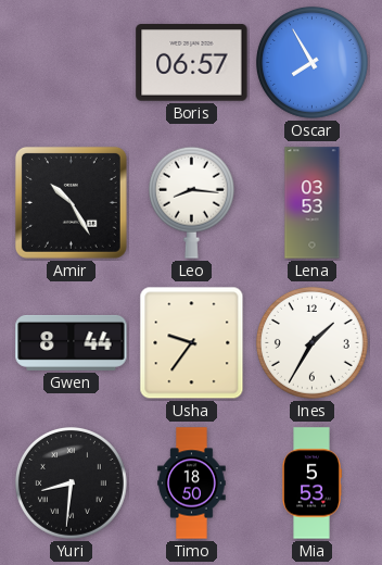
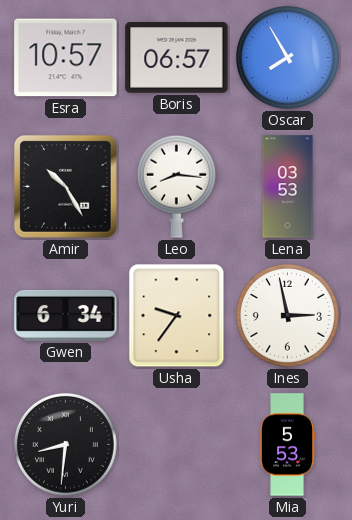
Esra: none -> 10:57
Gwen: 8:44 -> 6:34
Ines: 1:35 -> 2:58
Timo: 18:50 -> none
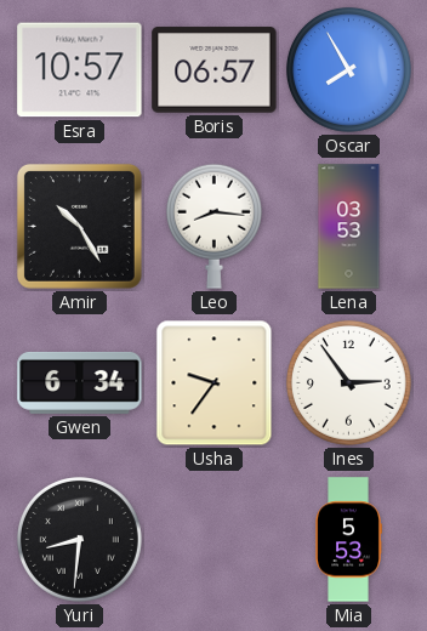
Ines: 2:58 -> 2:54
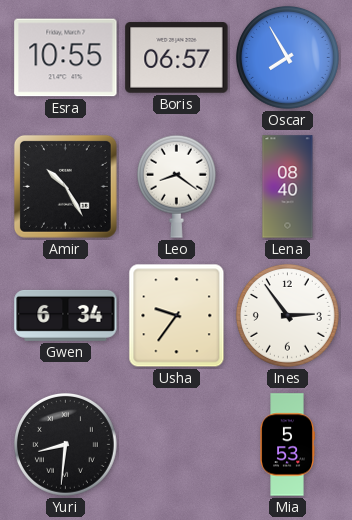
Esra: 10:57 -> 10:55
Leo: 8:16 -> 8:21
Lena: 03:53 -> 08:40
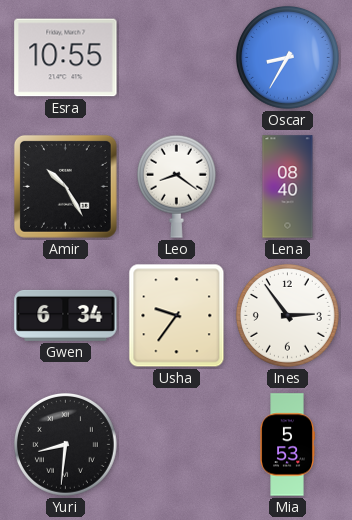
Boris: 06:57 -> none
Oscar: 7:55 -> 8:35
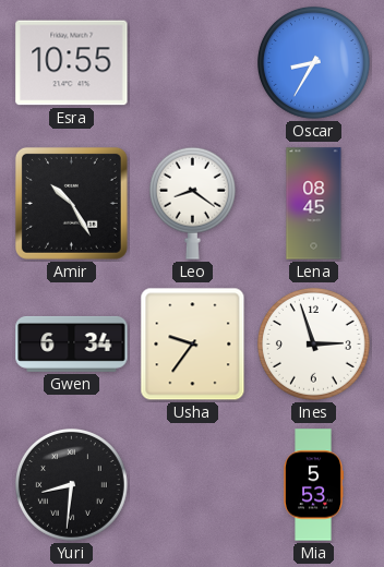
Lena: 08:40 -> 08:45
Ines: 2:54 -> 2:57
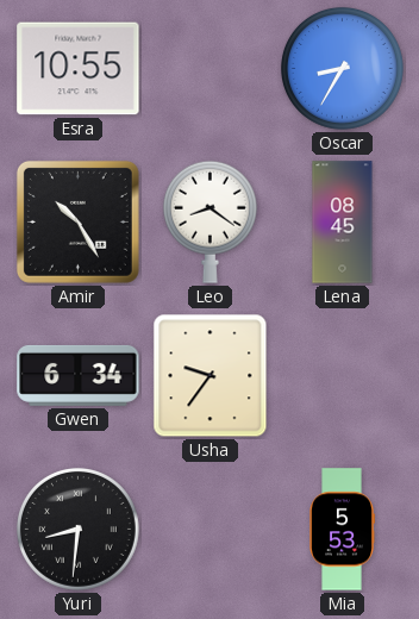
Ines: 2:57 -> none
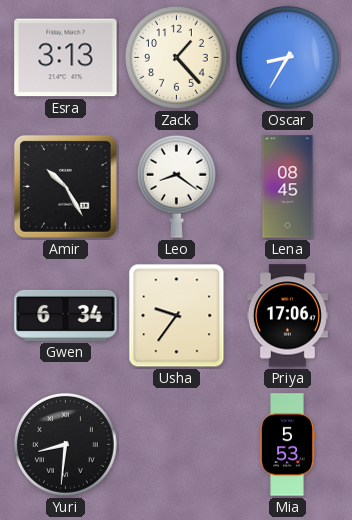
Esra: 10:55 -> 3:13
Zack: none -> 1:23
Priya: none -> 17:06
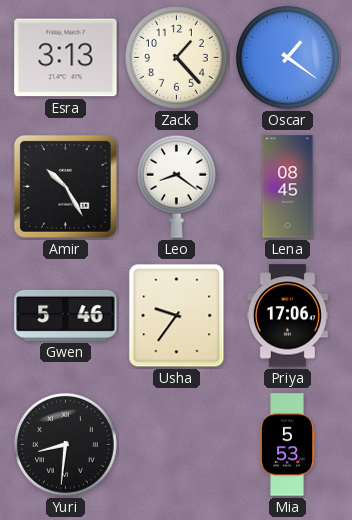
Oscar: 8:35 -> 1:21
Gwen: 6:34 -> 5:46
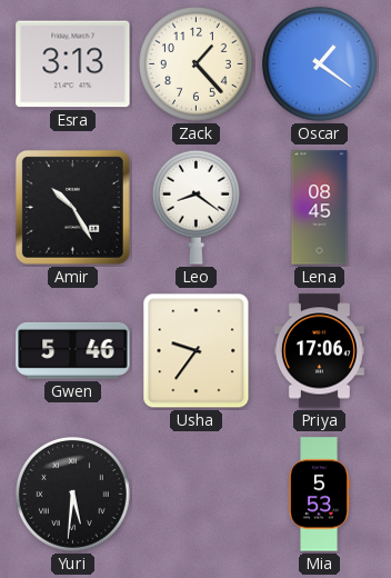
Yuri: 8:31 -> 5:31
